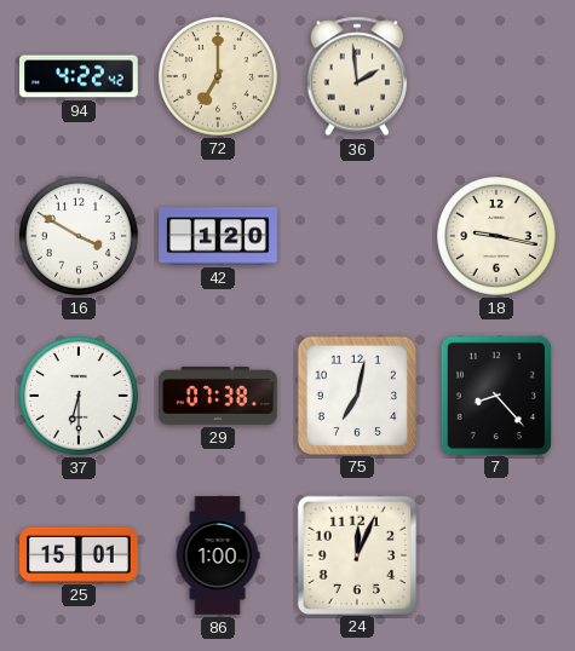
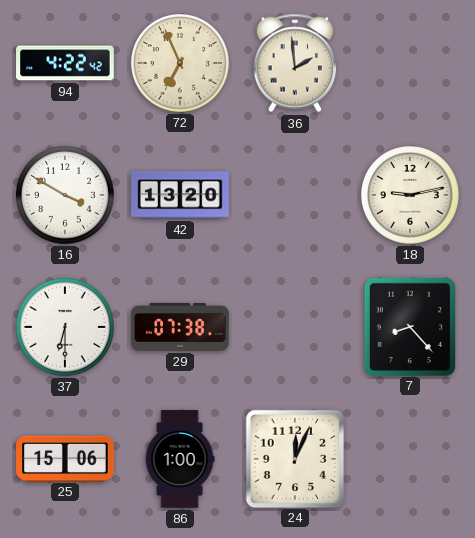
72: 7:00 -> 6:56
42: 1:20 -> 13:20
18: 9:17 -> 9:13
75: 7:02 -> none
25: 15:01 -> 15:06
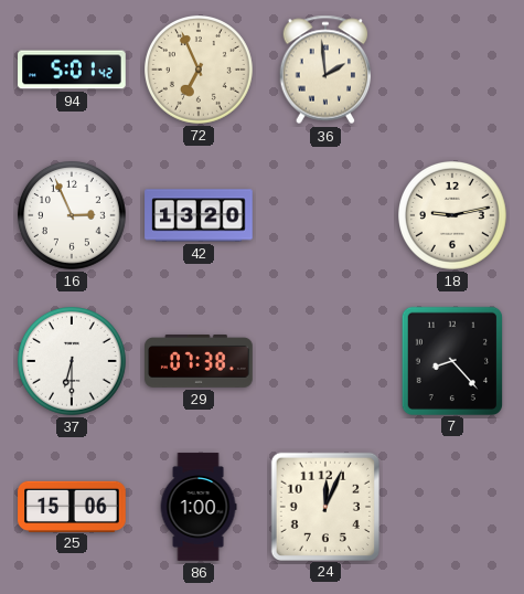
94: 4:22 -> 5:01
16: 3:50 -> 2:56
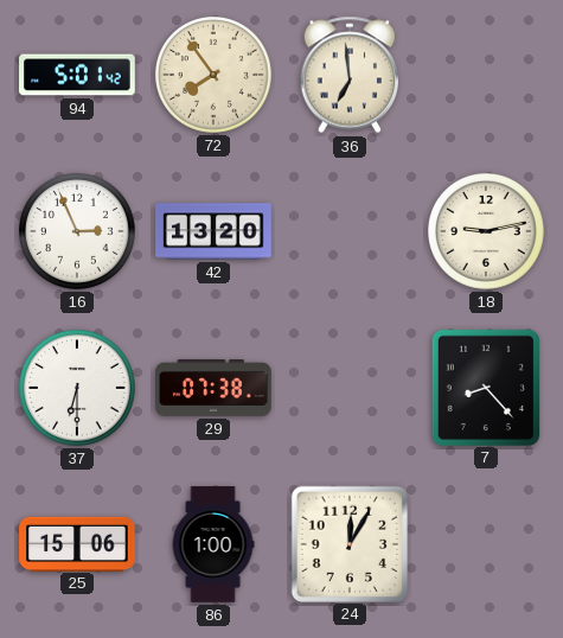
72: 6:56 -> 7:54
36: 1:59 -> 6:59
24: 12:04 -> 12:05
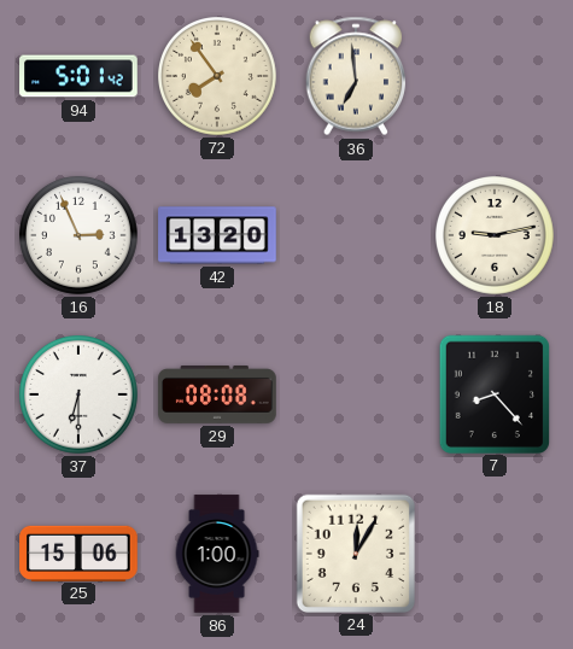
29: 07:38 -> 08:08
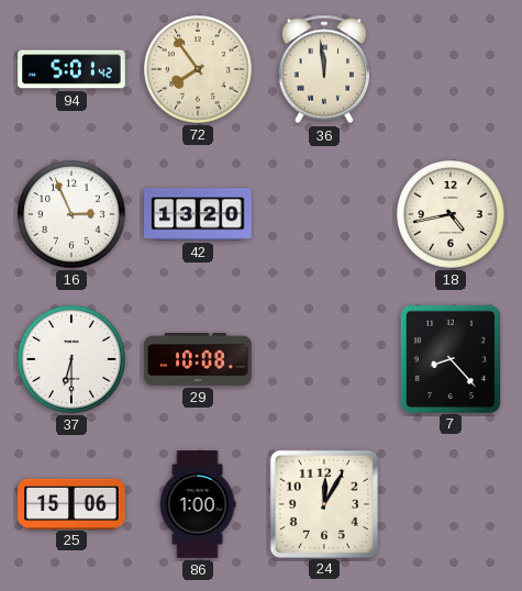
36: 6:59 -> 11:59
18: 9:13 -> 4:43
29: 08:08 -> 10:08
